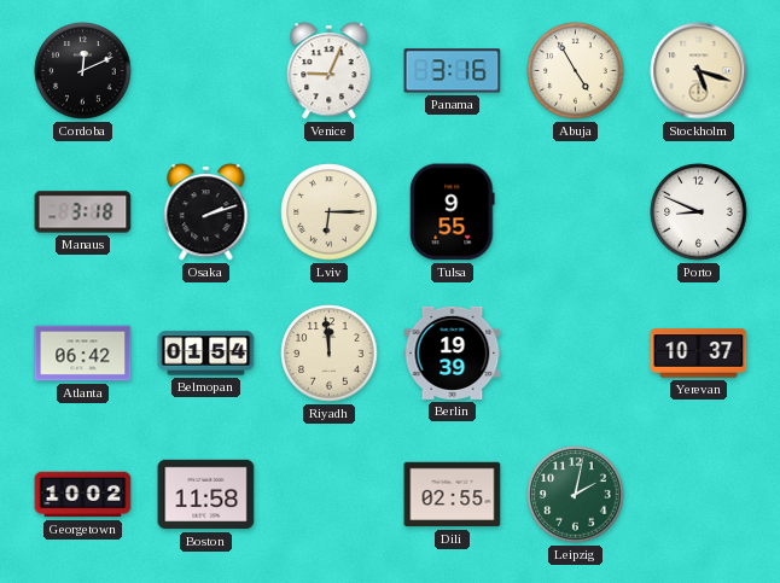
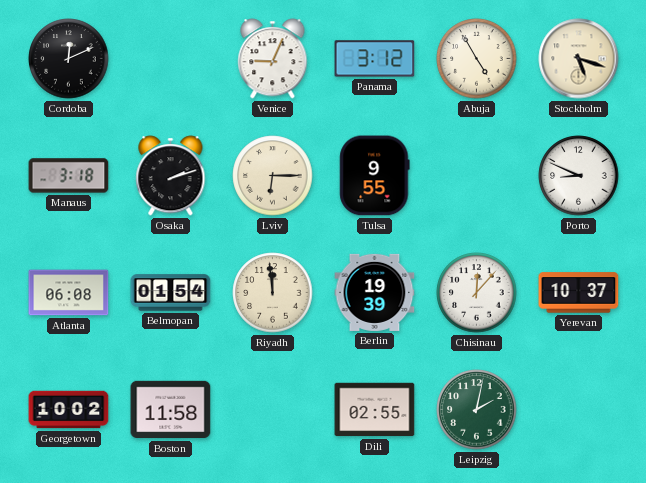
Panama: 3:16 -> 3:12
Atlanta: 06:42 -> 06:08
Chisinau: none -> 12:07
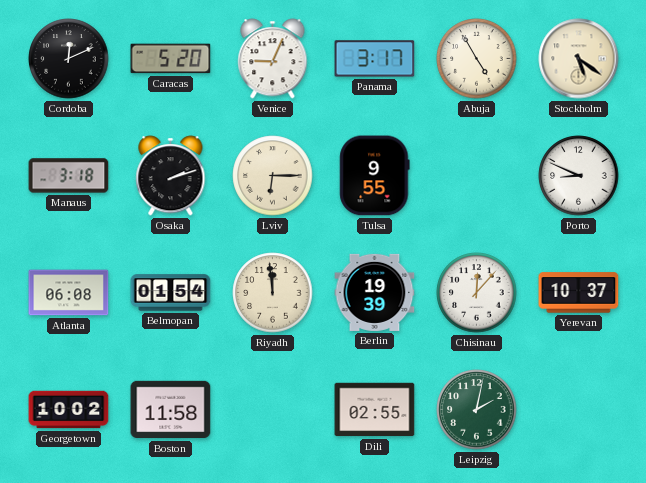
Caracas: none -> 5:20
Panama: 3:12 -> 3:17
Stockholm: 5:18 -> 5:21
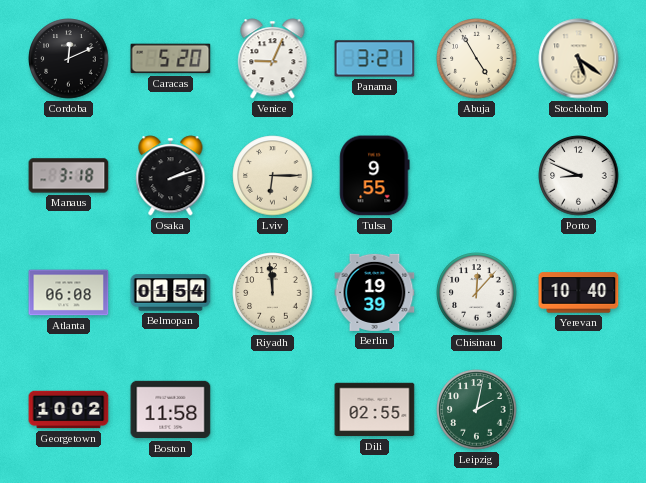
Panama: 3:17 -> 3:21
Yerevan: 10:37 -> 10:40
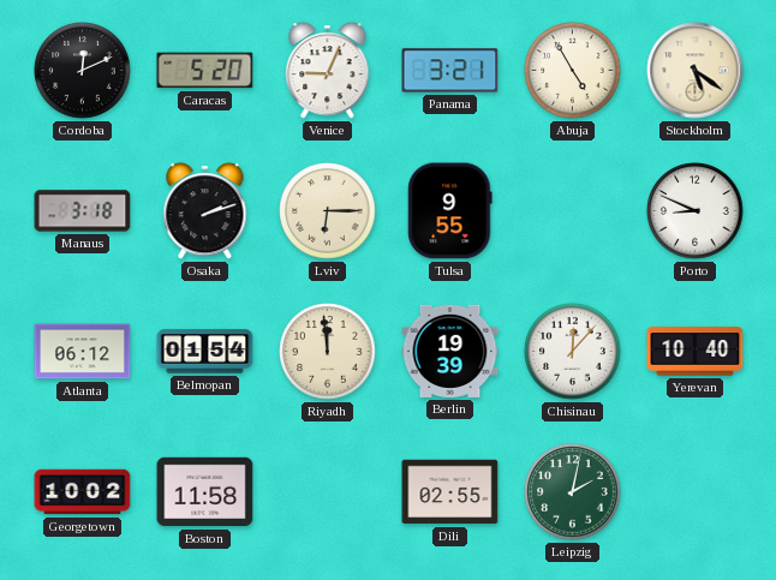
Atlanta: 06:08 -> 06:12
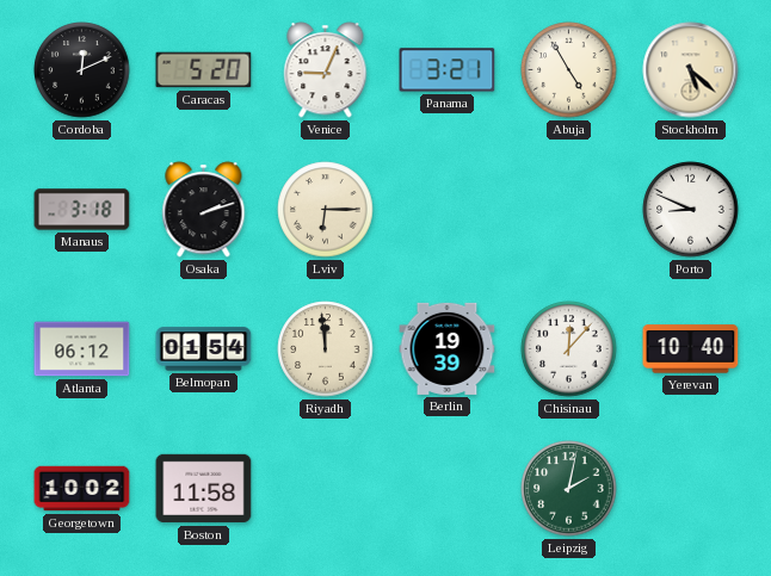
Stockholm: 5:21 -> 5:22
Tulsa: 9:55 -> none
Dili: 02:55 -> none
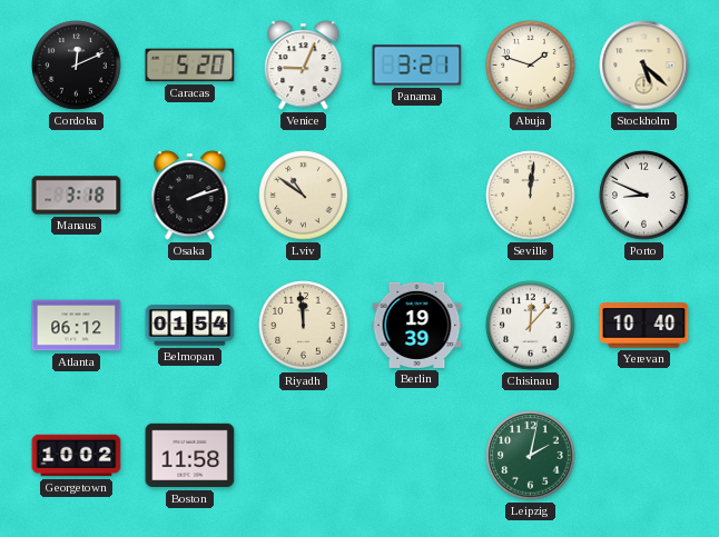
Abuja: 4:55 -> 1:48
Lviv: 6:15 -> 10:51
Seville: none -> 12:01
